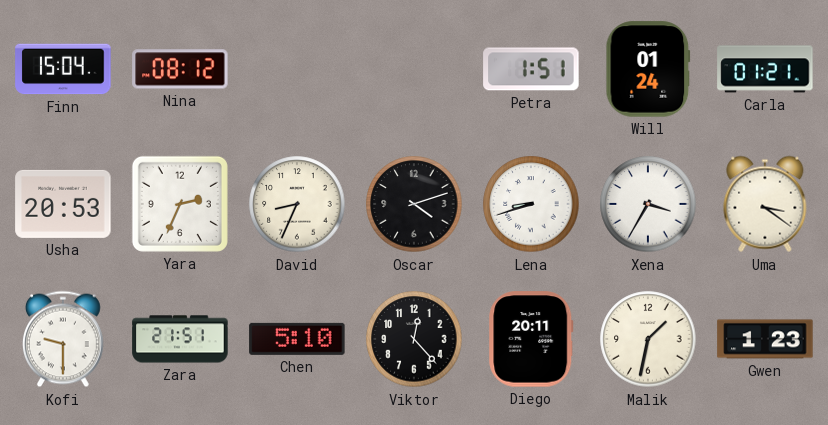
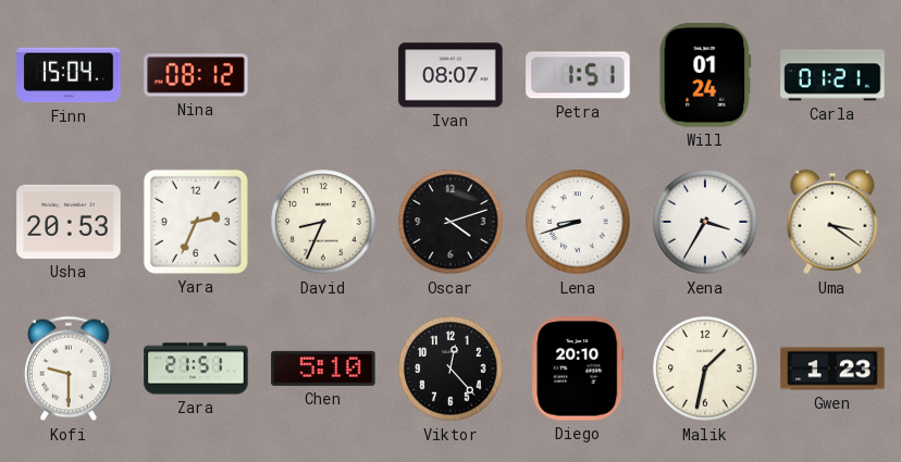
Ivan: none -> 08:07
Diego: 20:11 -> 20:10
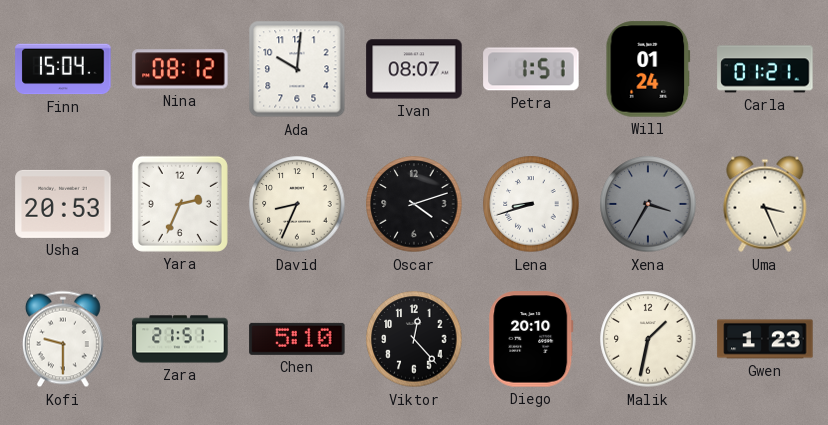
Ada: none -> 10:01
Xena dial: white -> grey
Uma: 3:21 -> 3:26
